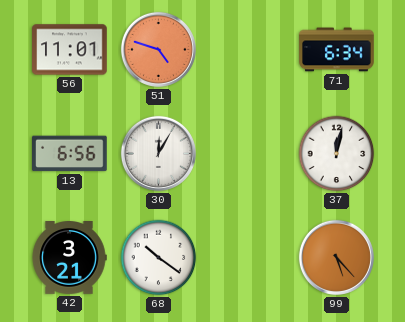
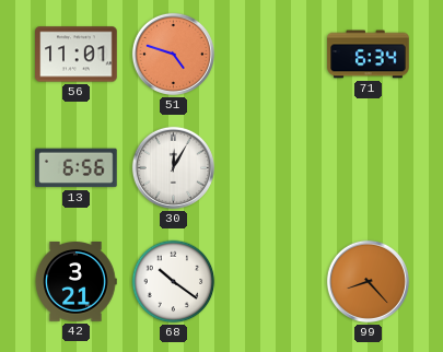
37: 12:02 -> none
99: 5:23 -> 8:23
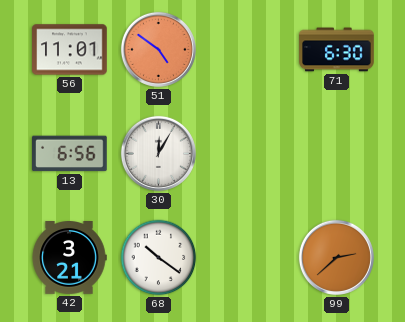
51: 4:48 -> 4:51
71: 6:34 -> 6:30
99: 8:23 -> 2:38
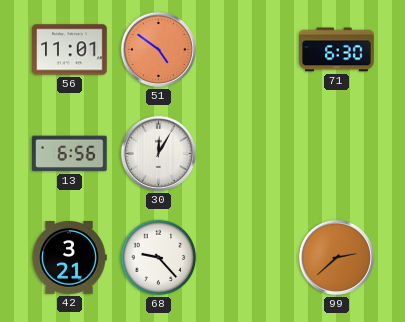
68: 10:21 -> 9:23
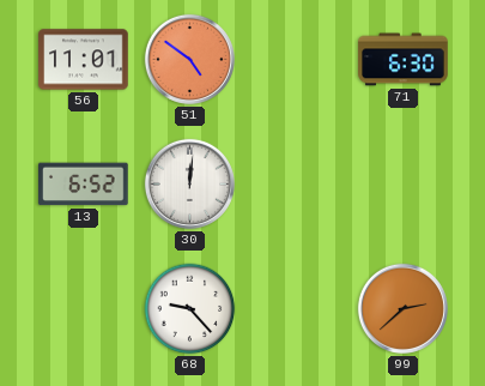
13: 6:56 -> 6:52
30: 12:05 -> 12:01
42: 3:21 -> none
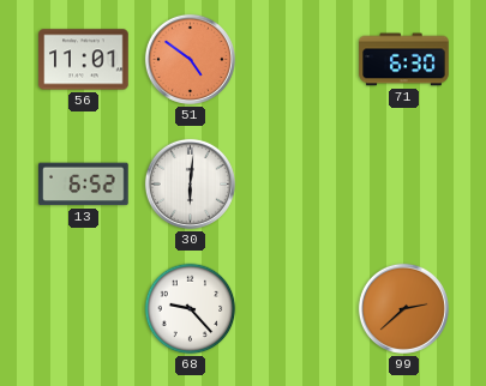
30: 12:01 -> 6:01
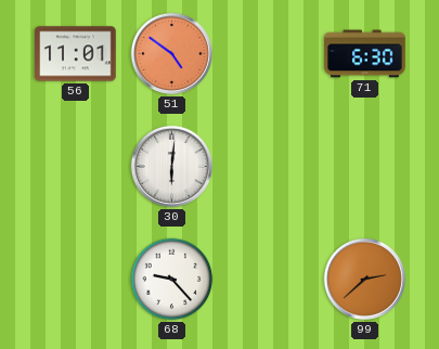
13: 6:52 -> none
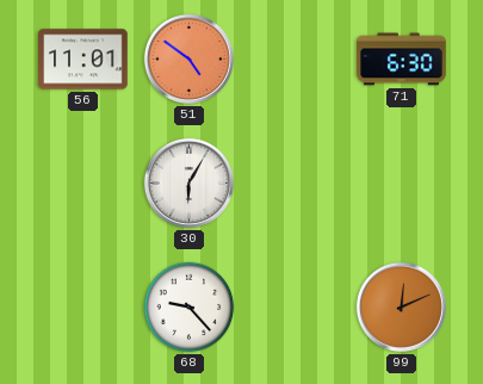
30: 6:01 -> 6:05
99: 2:38 -> 12:11
